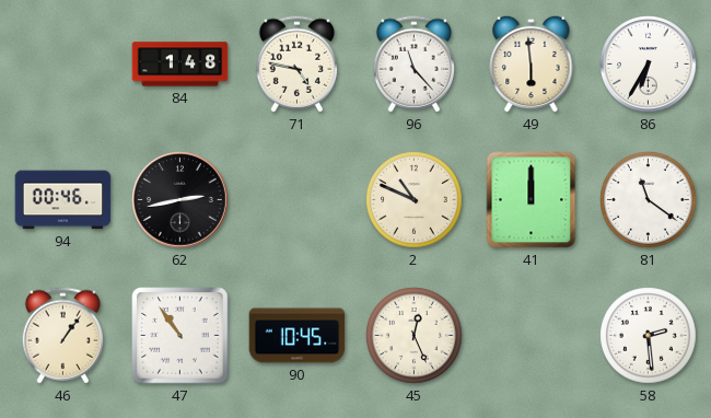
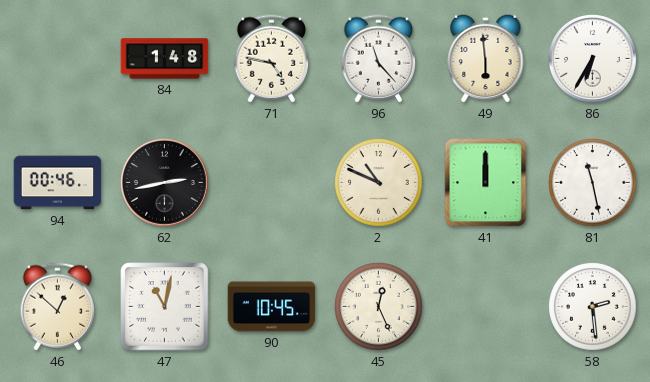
81: 11:21 -> 11:28
46: 1:06 -> 12:52
47: 10:54 -> 11:02
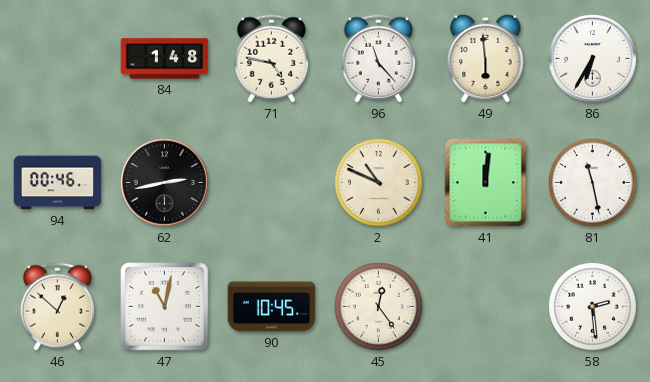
41: 12:00 -> 12:01
45: 12:26 -> 12:24
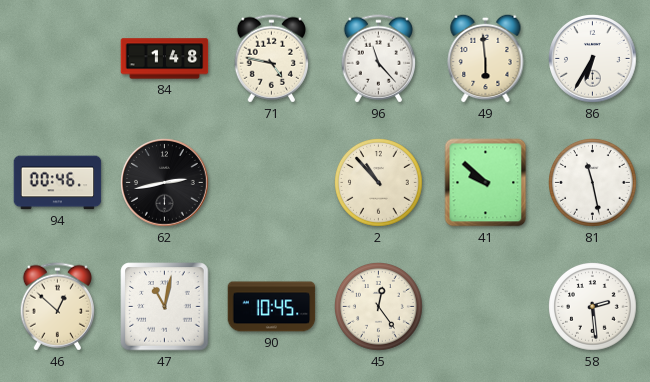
2: 10:49 -> 10:53
41: 12:01 -> 9:52
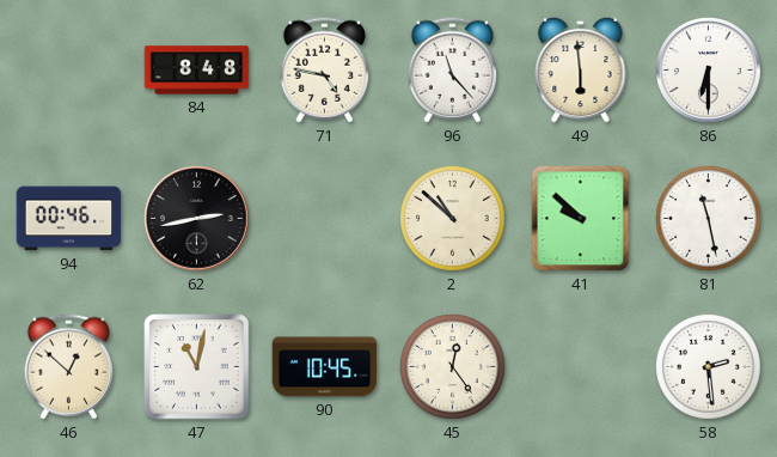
84: 1:48 -> 8:48
86: 6:35 -> 6:30
2: 10:53 -> 10:52
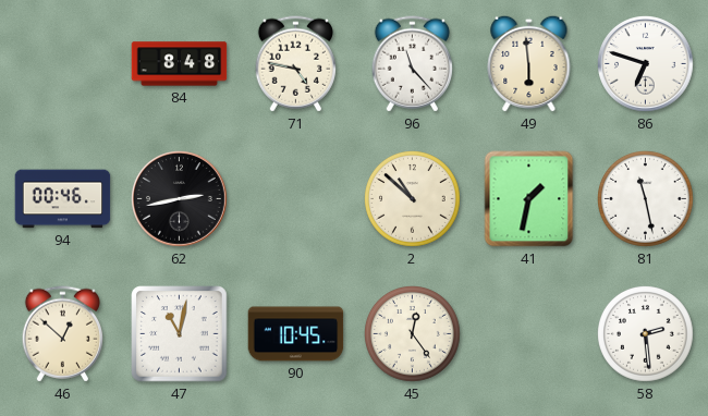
86: 6:30 -> 6:48
41: 9:52 -> 1:32
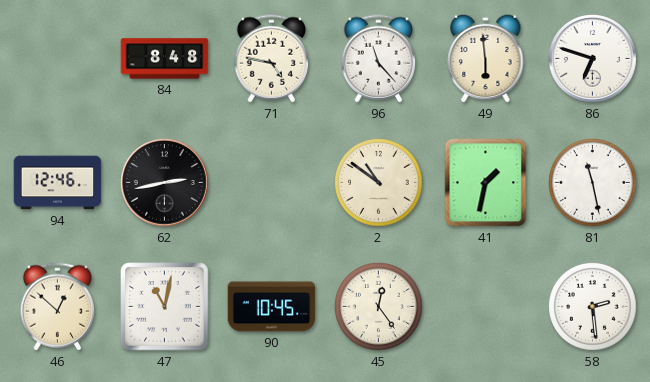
94: 00:46 -> 12:46
2: 10:52 -> 10:51
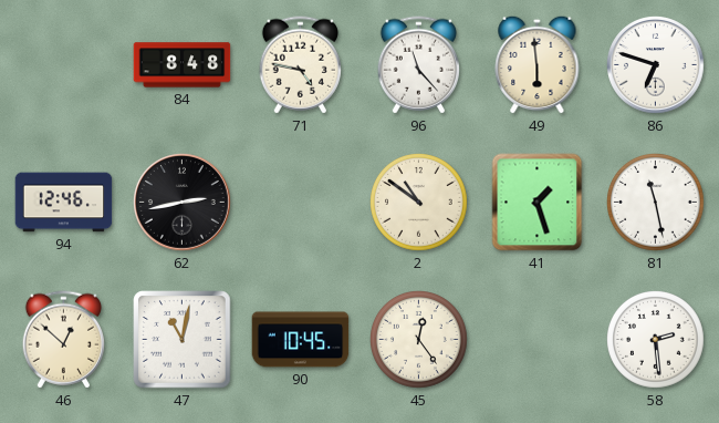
41: 1:32 -> 1:27
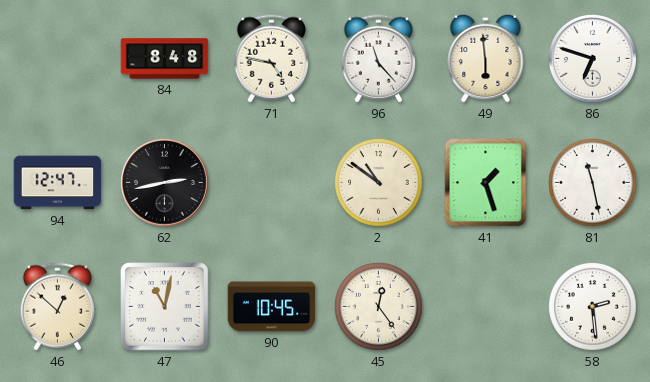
94: 12:46 -> 12:47
